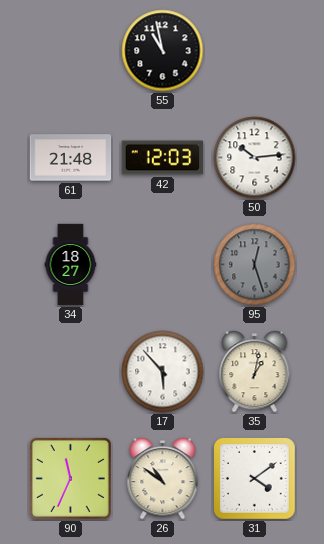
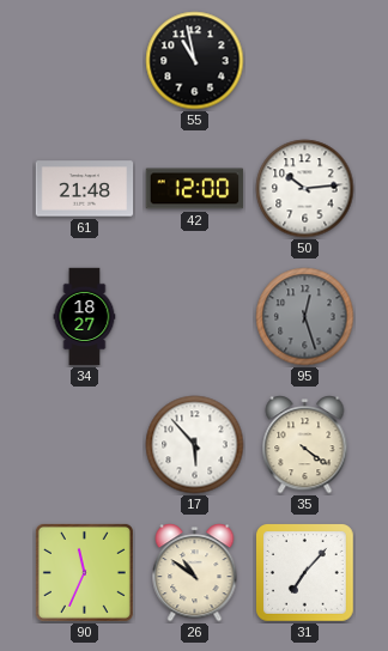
42: 12:03 -> 12:00
35: 1:02 -> 4:21
31: 4:09 -> 7:07
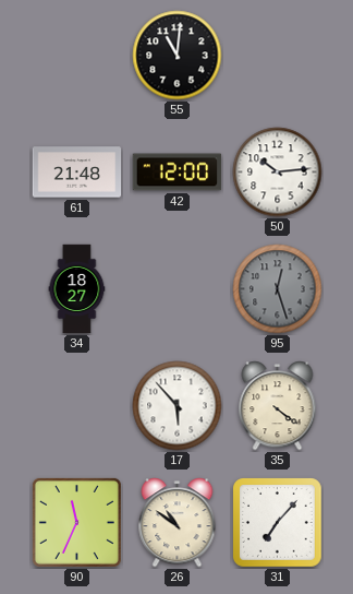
55: 10:58 -> 11:01
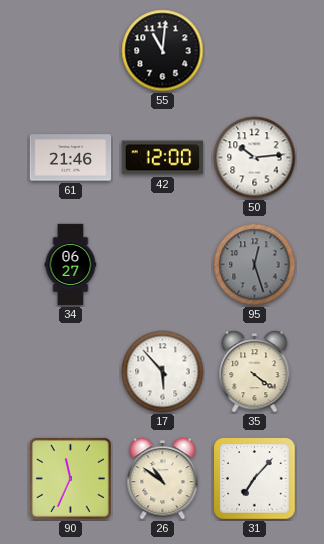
61: 21:48 -> 21:46
34: 18:27 -> 06:27
